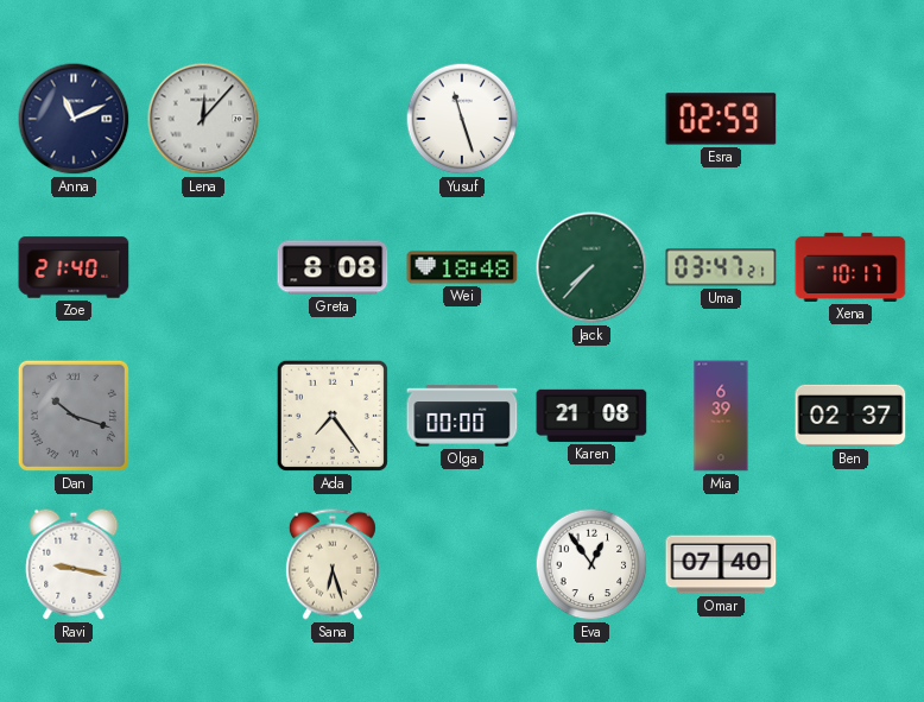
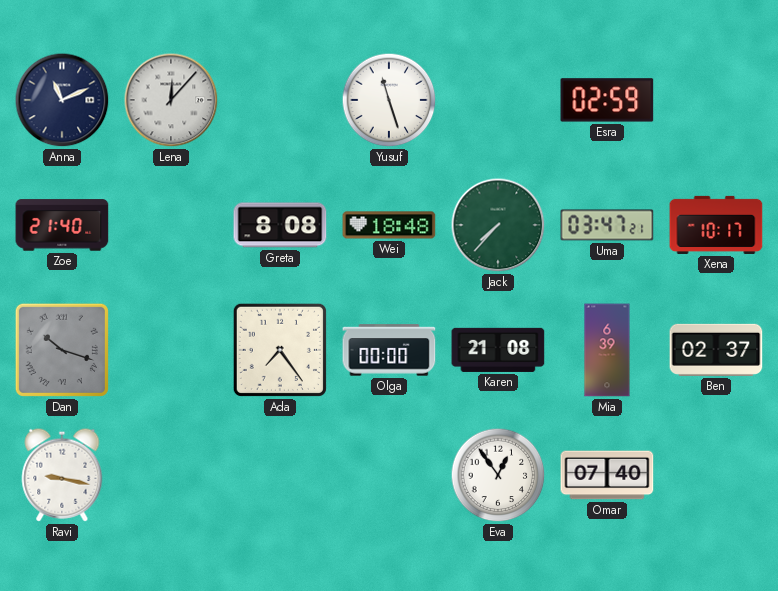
Sana: 6:27 -> none
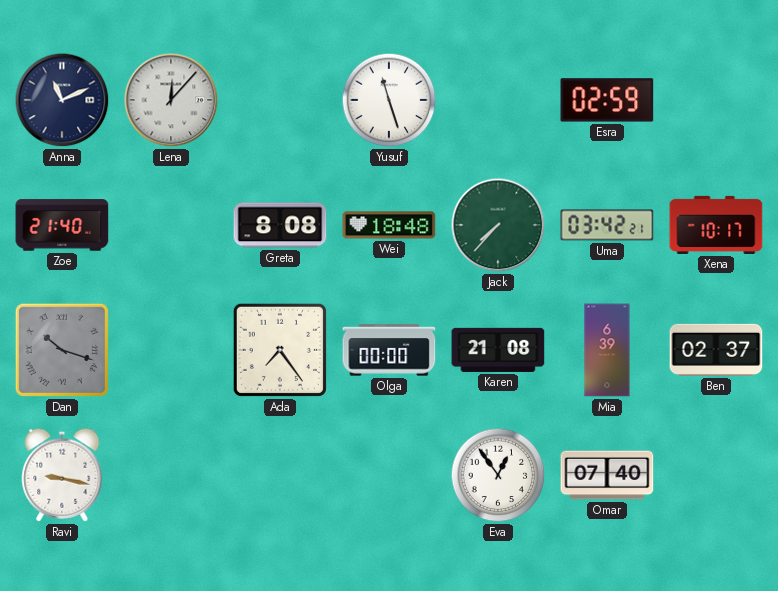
Uma: 03:47 -> 03:42
